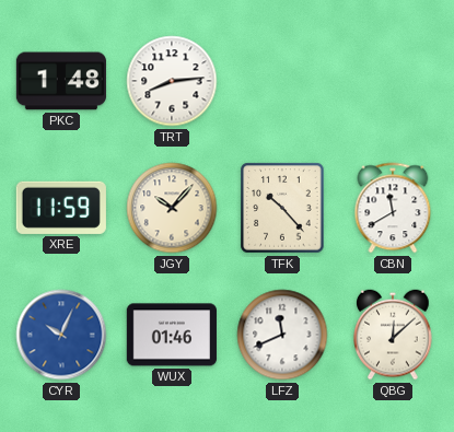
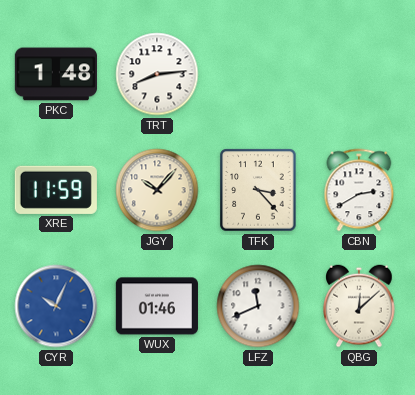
TFK: 10:23 -> 3:23
CBN: 11:40 -> 2:40
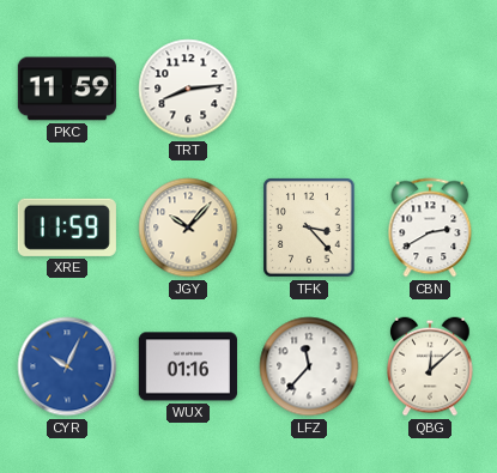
PKC: 1:48 -> 11:59
WUX: 01:46 -> 01:16
LFZ: 11:41 -> 11:37
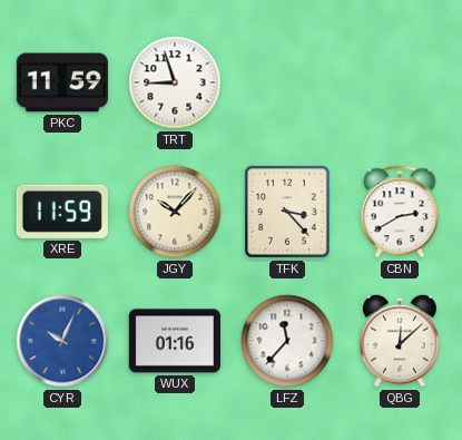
TRT: 8:14 -> 8:57
